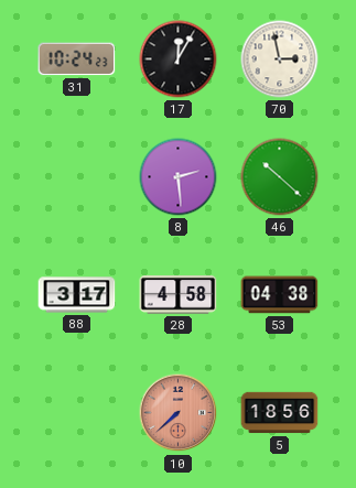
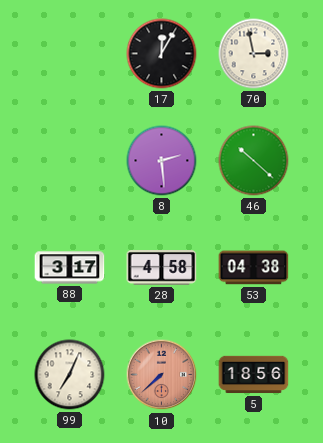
31: 10:24 -> none
99: none -> 7:04
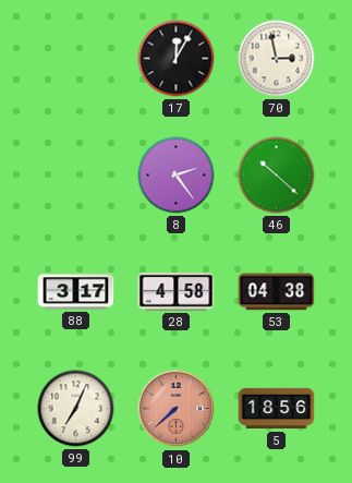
8: 2:29 -> 2:24
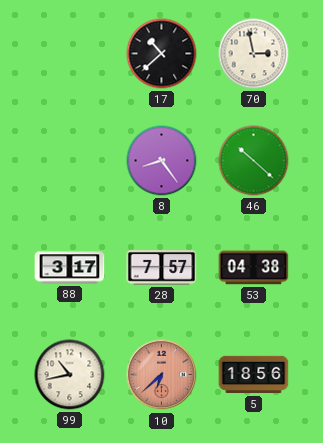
17: 12:05 -> 10:38
8: 2:24 -> 8:24
28: 4:58 -> 7:57
99: 7:04 -> 10:43
10: 7:38 -> 6:38
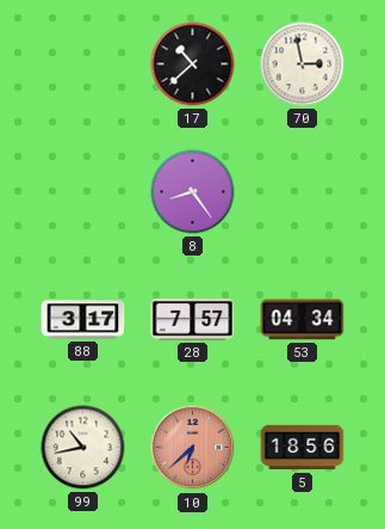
46: 10:22 -> none
53: 04:38 -> 04:34
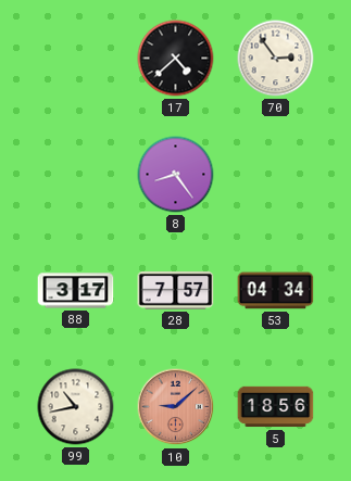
17: 10:38 -> 4:38
70: 2:58 -> 2:54
10: 6:38 -> 9:08
